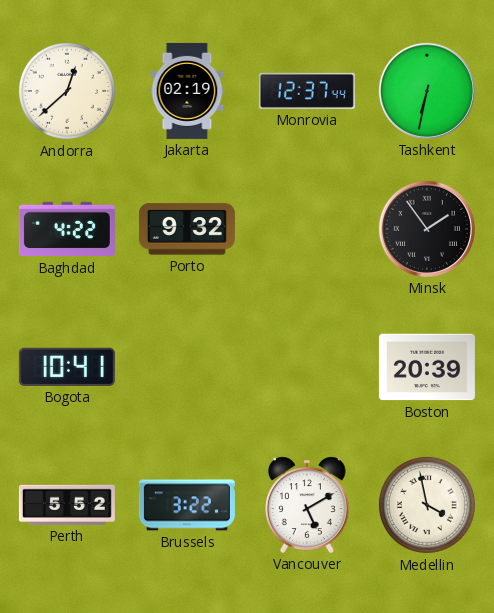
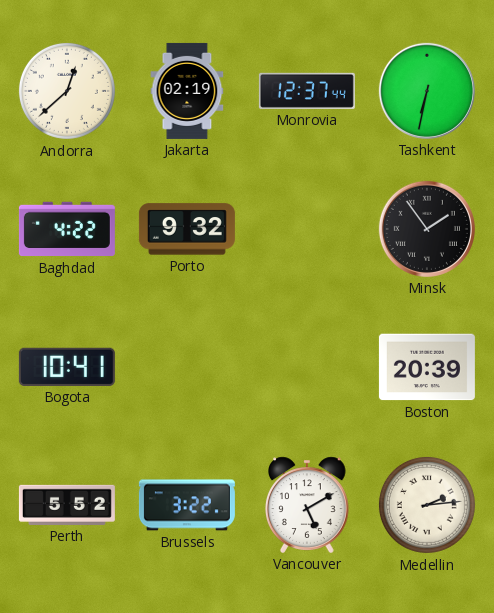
Medellin: 3:58 -> 2:14
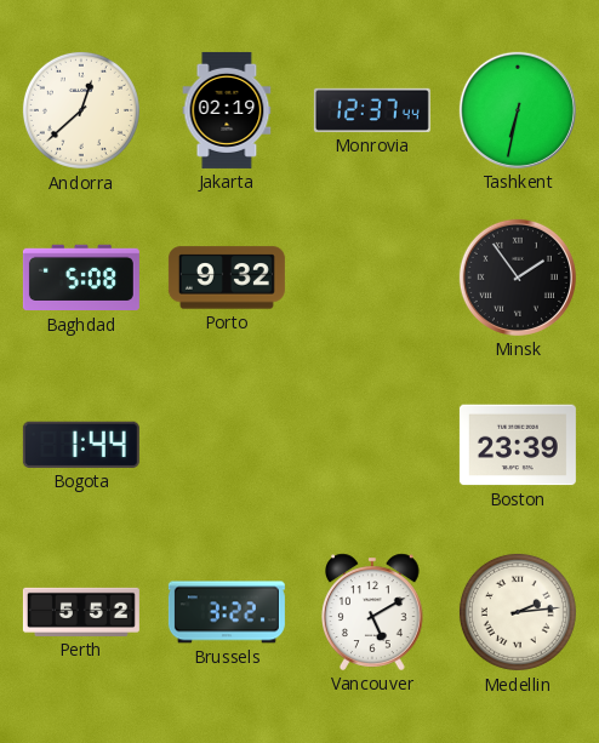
Baghdad: 4:22 -> 5:08
Bogota: 10:41 -> 1:44
Boston: 20:39 -> 23:39
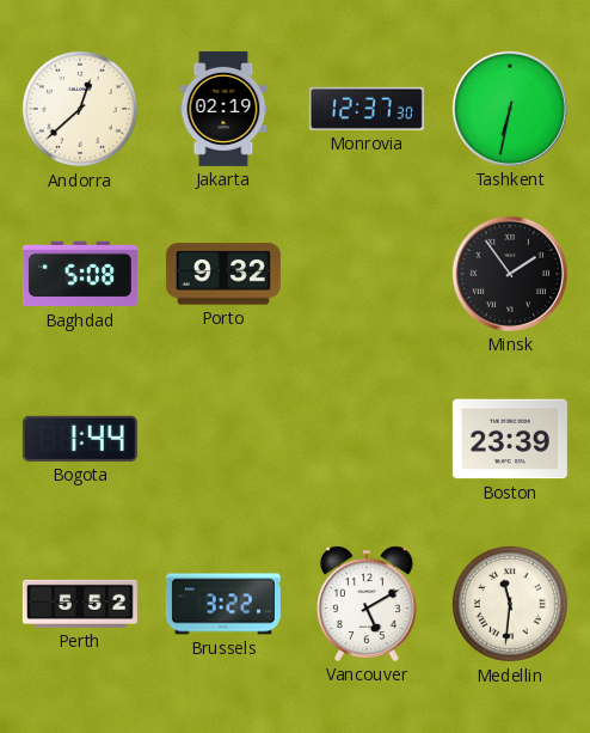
Monrovia: 12:37:44 -> 12:37:30
Medellin: 2:14 -> 11:31
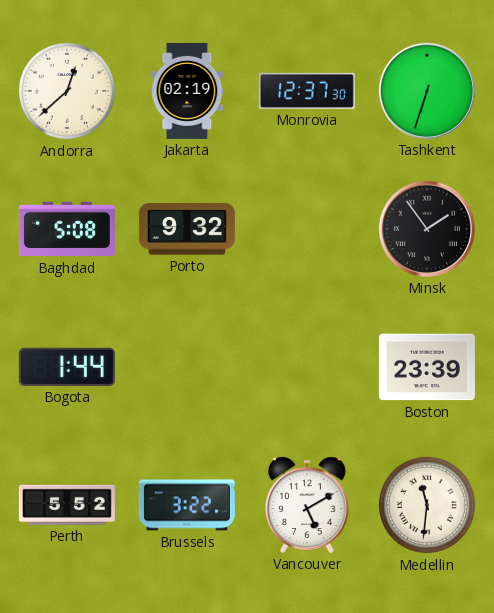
Tashkent: 6:32 -> 6:33
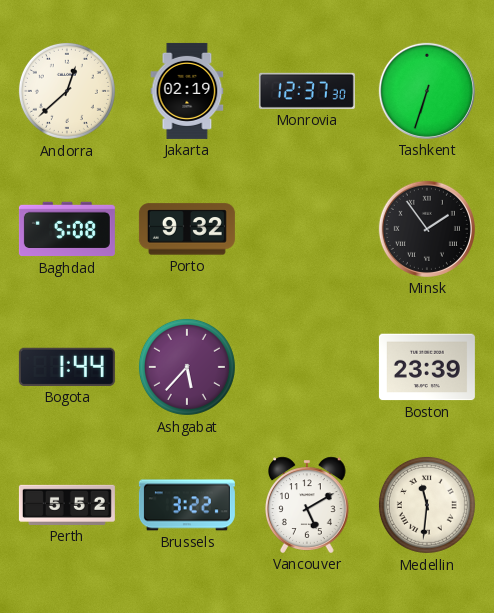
Ashgabat: none -> 5:37
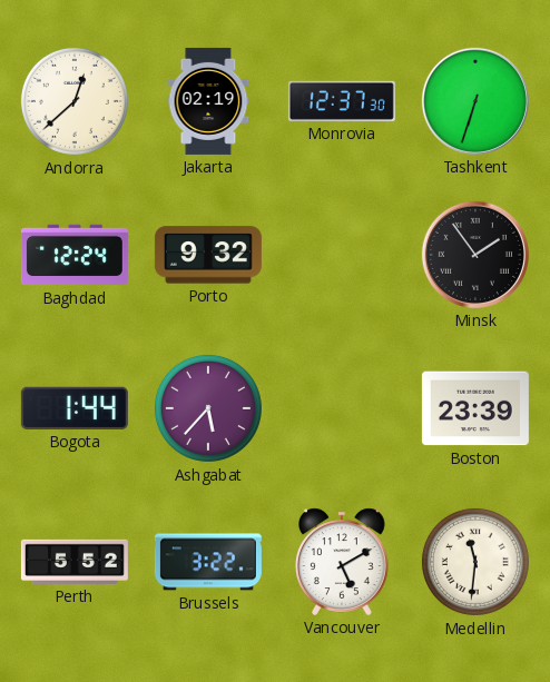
Baghdad: 5:08 -> 12:24
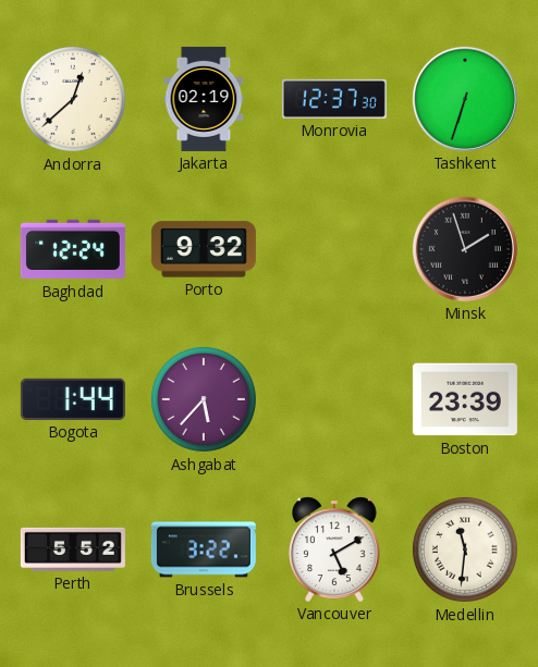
Minsk: 1:54 -> 1:57
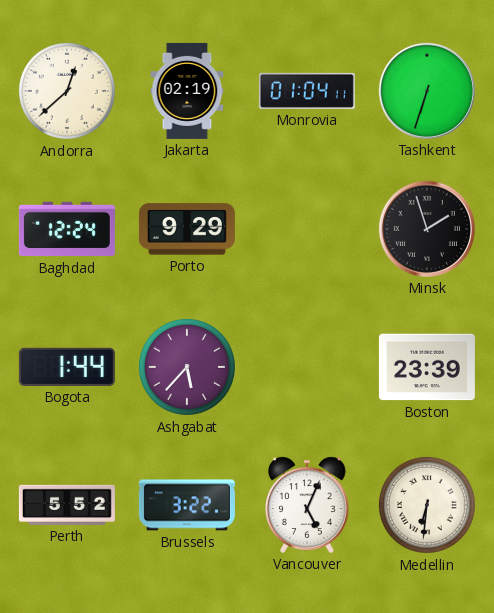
Monrovia: 12:37 -> 01:04
Porto: 9:32 -> 9:29
Vancouver: 5:10 -> 5:04
Medellin: 11:31 -> 6:31
